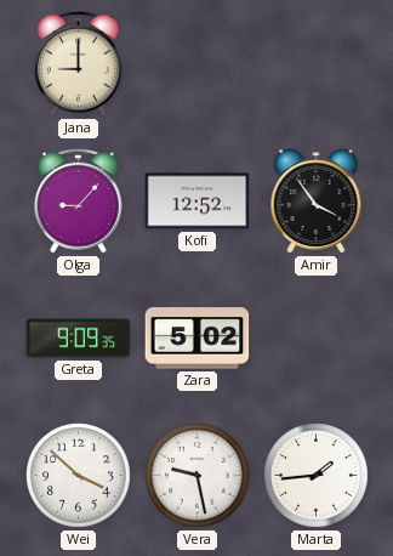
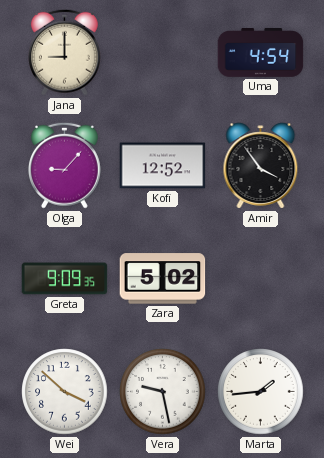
Uma: none -> 4:54
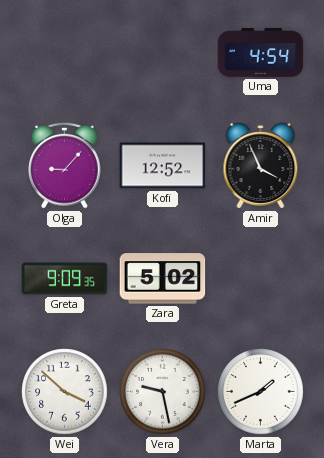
Jana: 9:00 -> none
Amir: 3:54 -> 3:56
Marta: 1:44 -> 1:41
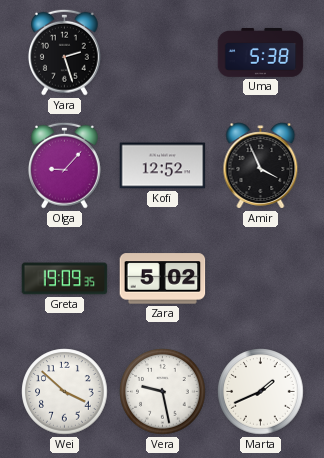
Yara: none -> 2:27
Uma: 4:54 -> 5:38
Greta: 9:09 -> 19:09
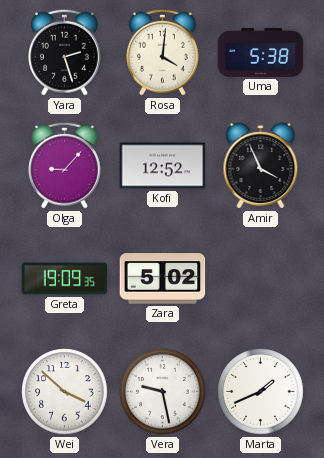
Rosa: none -> 4:01
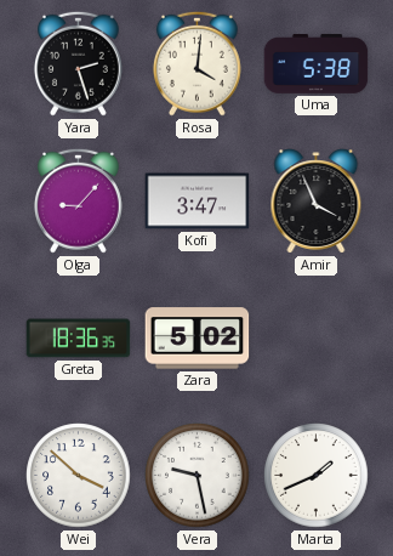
Kofi: 12:52 -> 3:47
Greta: 19:09 -> 18:36
